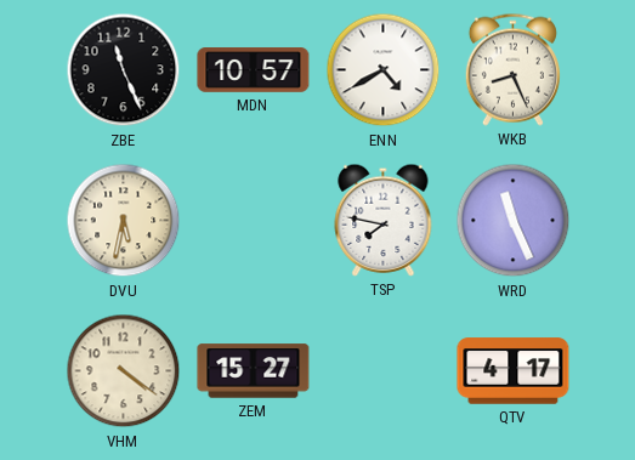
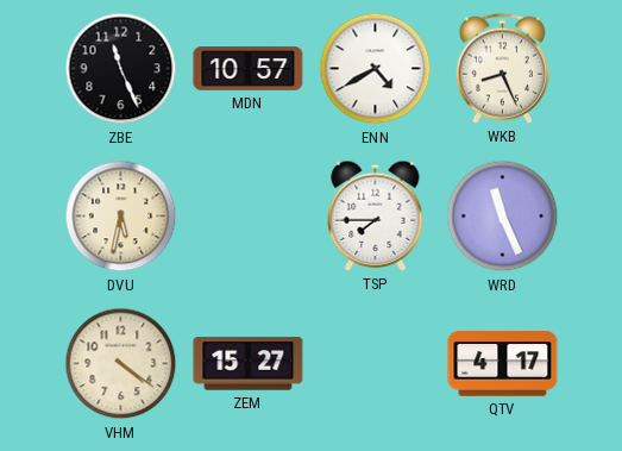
TSP: 7:47 -> 7:45
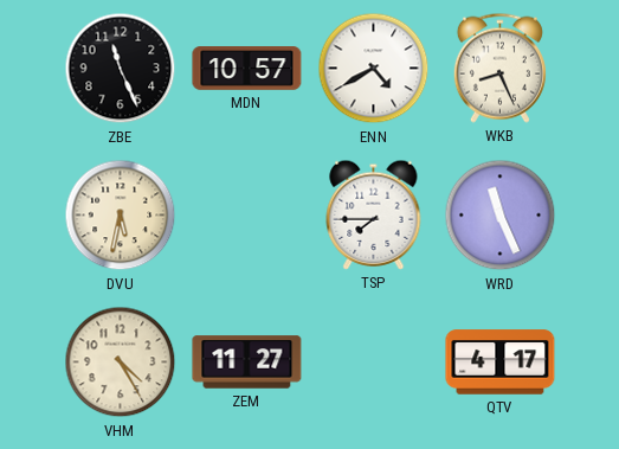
VHM: 4:21 -> 4:25
ZEM: 15:27 -> 11:27
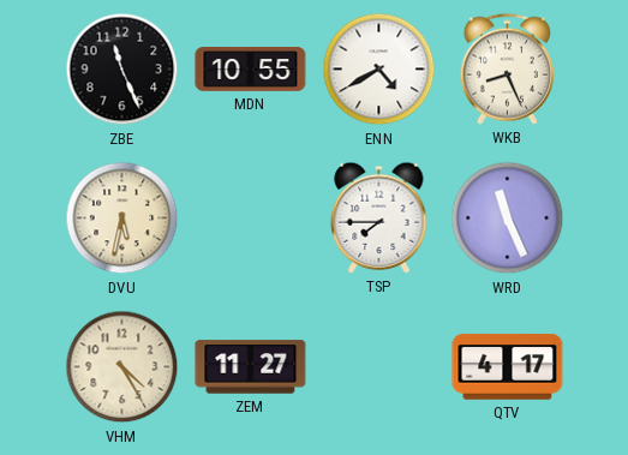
MDN: 10:57 -> 10:55
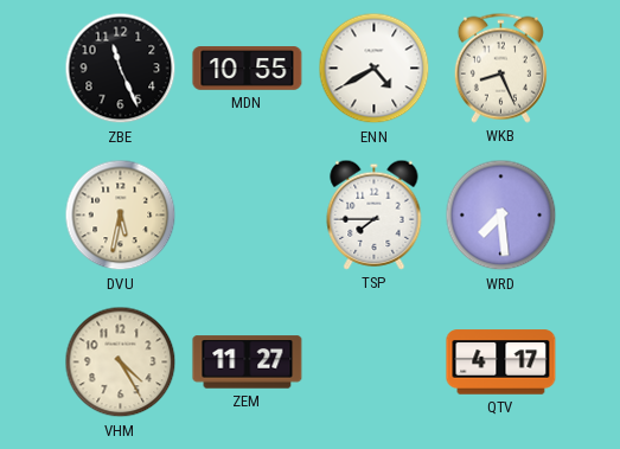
WRD: 11:26 -> 7:29
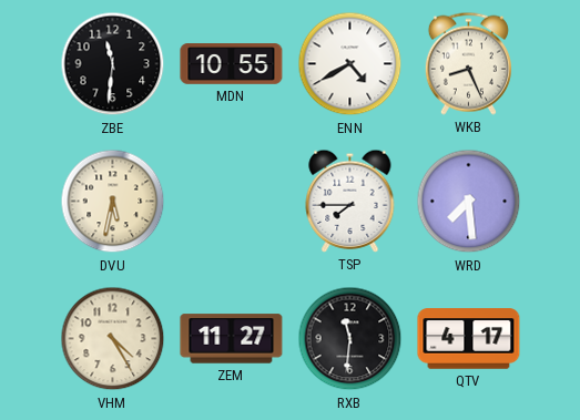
ZBE: 11:26 -> 11:31
RXB: none -> 11:31
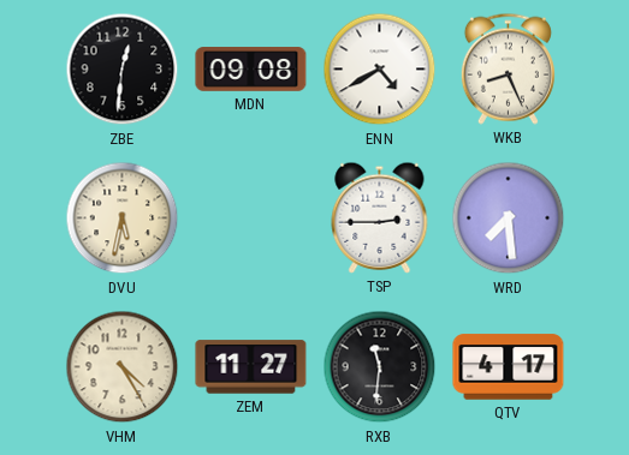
ZBE: 11:31 -> 12:31
MDN: 10:55 -> 09:08
TSP: 7:45 -> 2:45
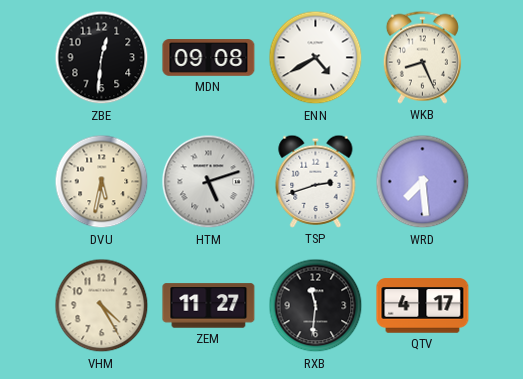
HTM: none -> 5:12
TSP: 2:45 -> 2:42
